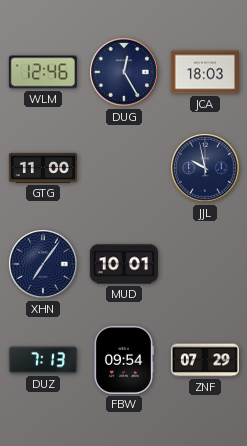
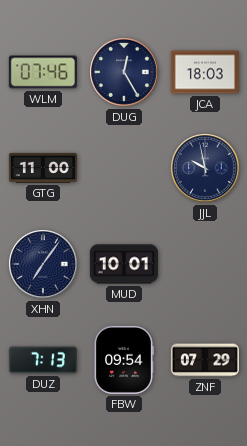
WLM: 12:46 -> 07:46
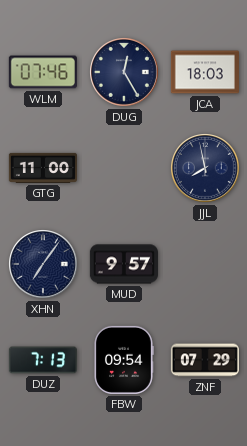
JJL: 9:58 -> 7:58
MUD: 10:01 -> 9:57
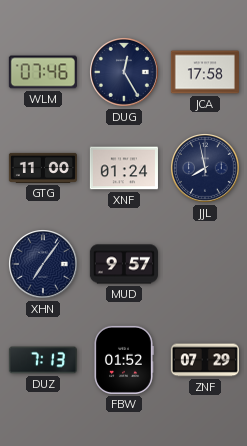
JCA: 18:03 -> 17:58
XNF: none -> 01:24
FBW: 09:54 -> 01:52
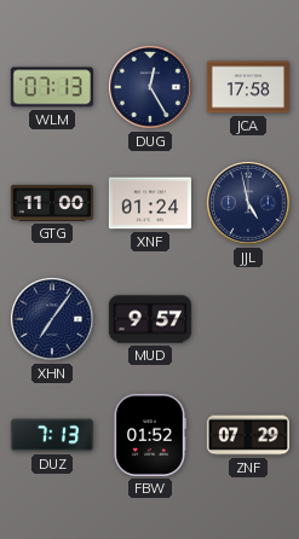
WLM: 07:46 -> 07:13
JJL: 7:58 -> 4:58
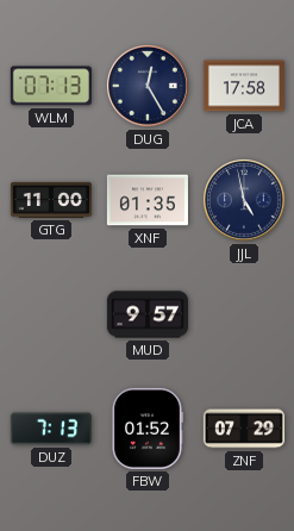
XNF: 01:24 -> 01:35
XHN: 7:06 -> none
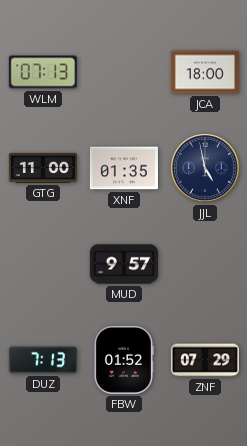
DUG: 12:25 -> none
JCA: 17:58 -> 18:00
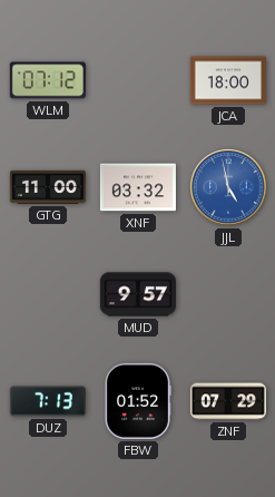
WLM: 07:13 -> 07:12
XNF: 01:35 -> 03:32
JJL dial: navy -> blue
